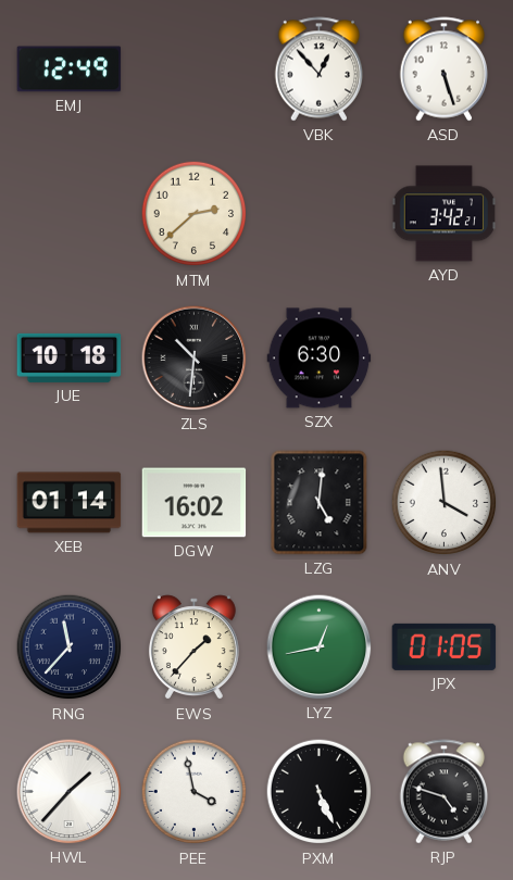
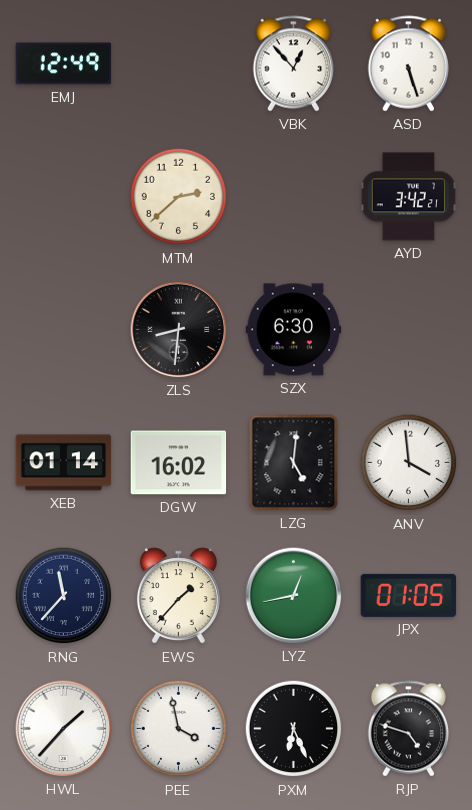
JUE: 10:18 -> none
ZLS: 10:31 -> 8:31
PXM: 5:26 -> 6:26
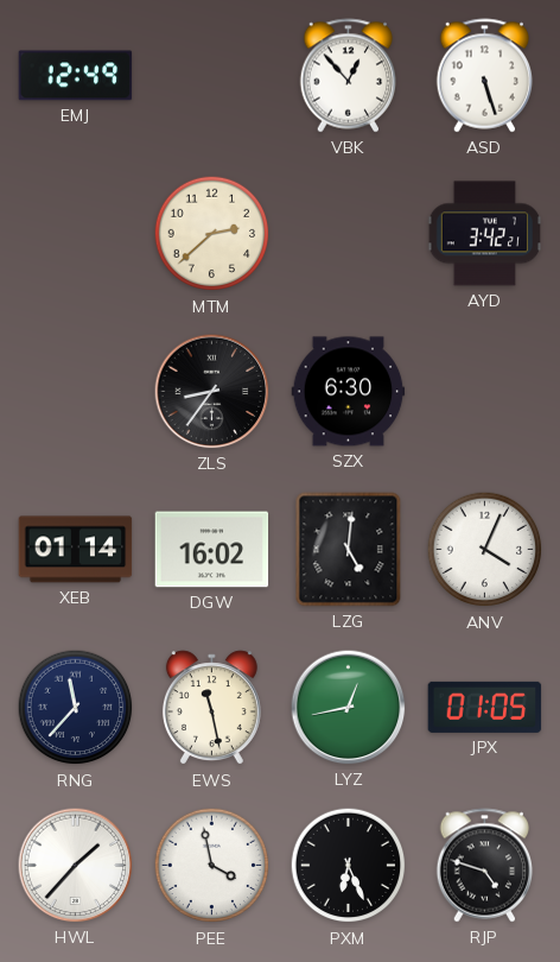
ZLS: 8:31 -> 8:36
ANV: 3:59 -> 4:04
EWS: 1:37 -> 11:28
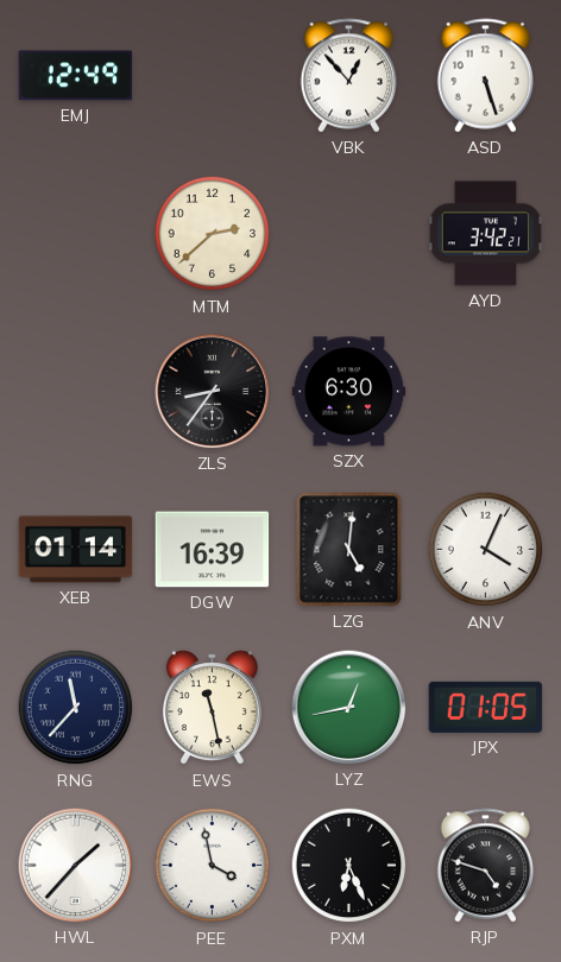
DGW: 16:02 -> 16:39
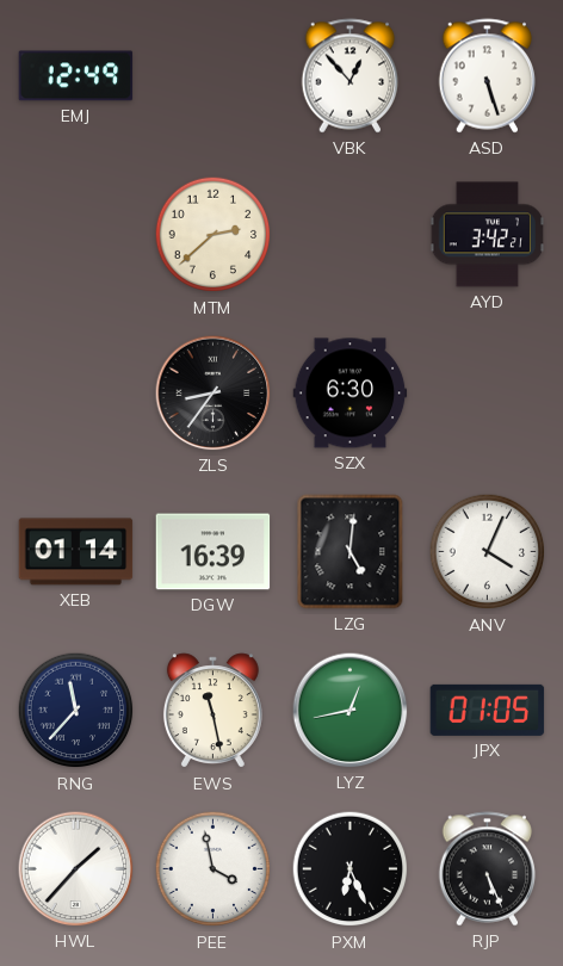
RJP: 4:48 -> 5:26
